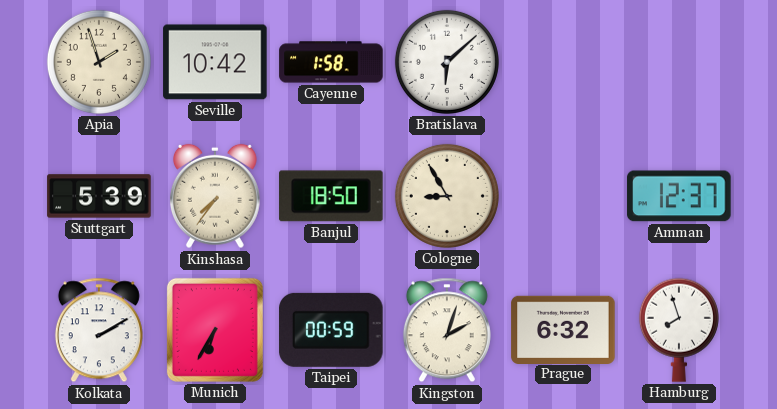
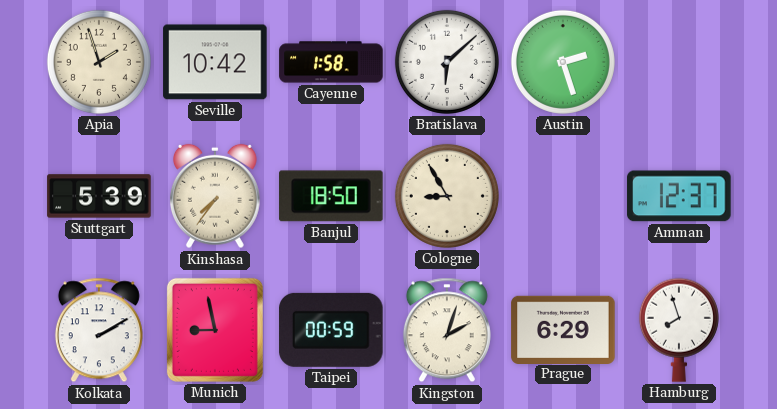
Austin: none -> 2:27
Munich: 6:35 -> 8:58
Prague: 6:32 -> 6:29
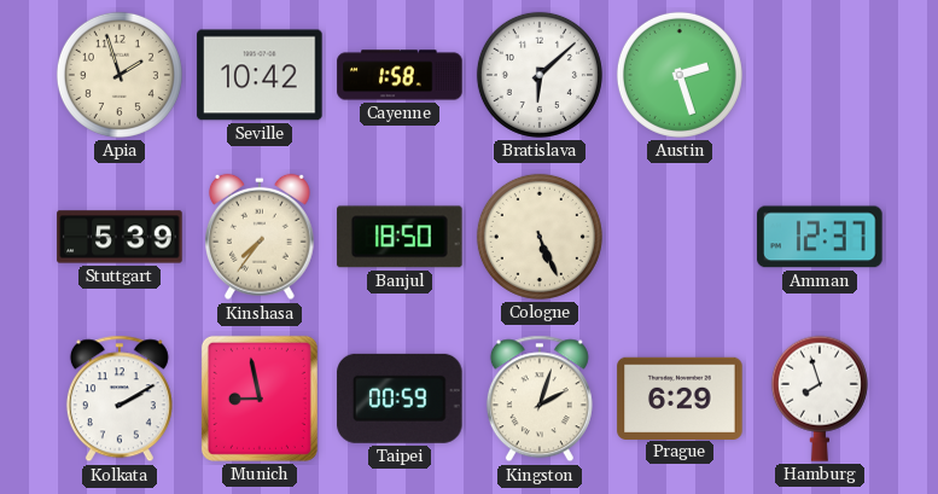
Cologne: 8:55 -> 5:26
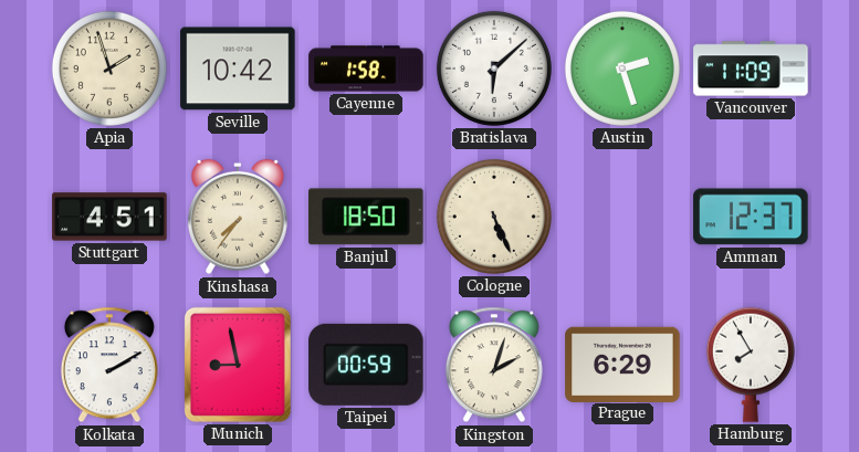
Vancouver: none -> 11:09
Stuttgart: 5:39 -> 4:51
Hamburg: 7:57 -> 7:55
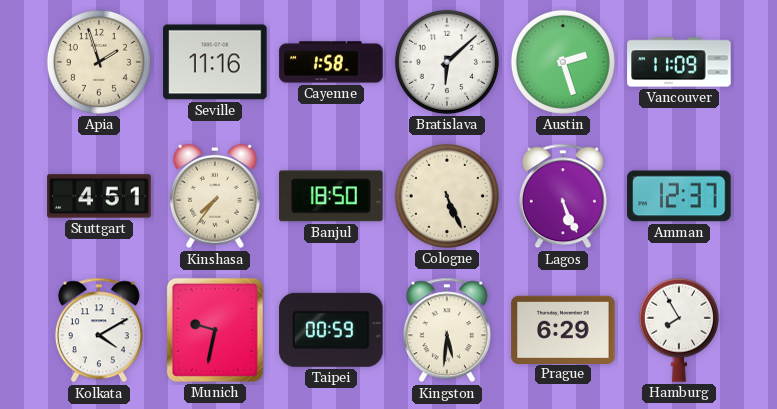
Seville: 10:42 -> 11:16
Lagos: none -> 5:26
Kolkata: 2:10 -> 4:10
Munich: 8:58 -> 9:32
Kingston: 2:03 -> 5:31
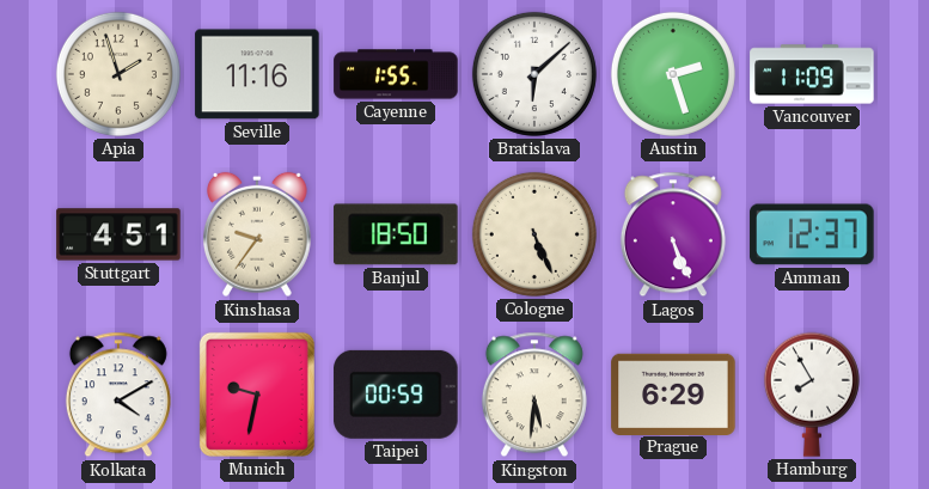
Cayenne: 1:58 -> 1:55
Kinshasa: 7:36 -> 9:36
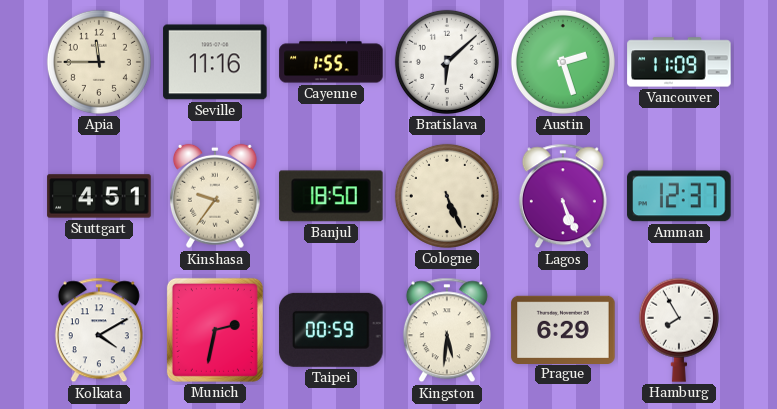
Apia: 1:57 -> 11:45
Munich: 9:32 -> 2:32
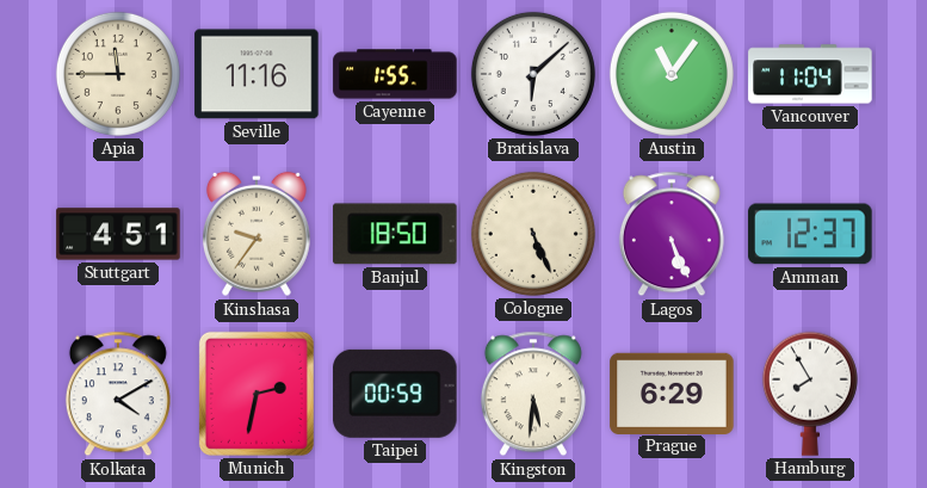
Austin: 2:27 -> 11:06
Vancouver: 11:09 -> 11:04
